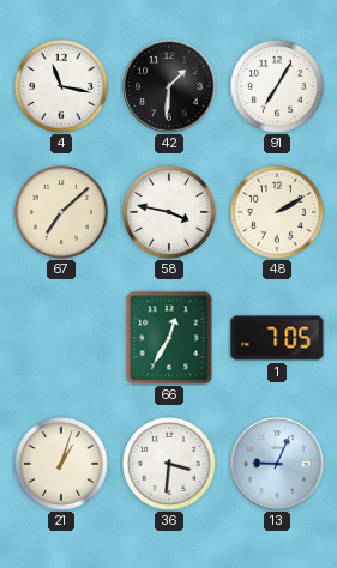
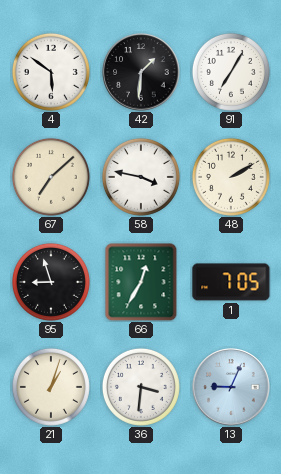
4: 11:17 -> 5:51
95: none -> 8:57
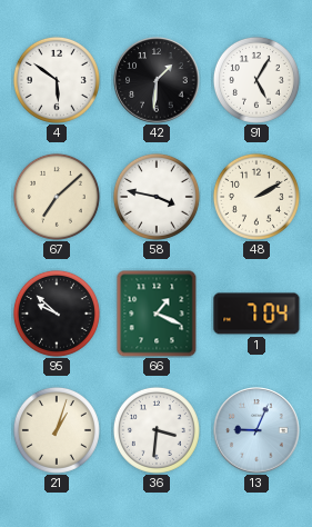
91: 7:05 -> 5:05
95: 8:57 -> 9:52
66: 12:35 -> 1:19
1: 7:05 -> 7:04
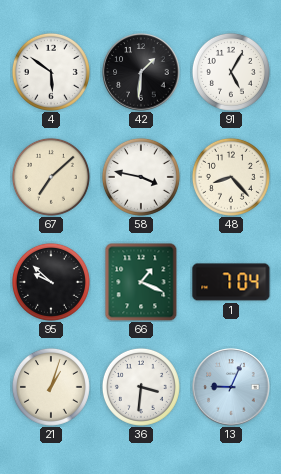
48: 2:10 -> 8:23
